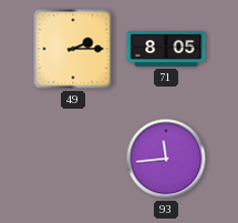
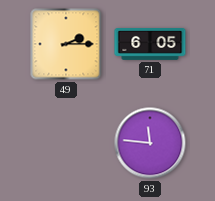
71: 8:05 -> 6:05
93: 11:44 -> 11:46
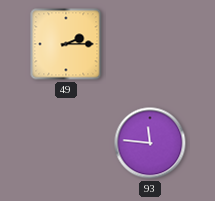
71: 6:05 -> none
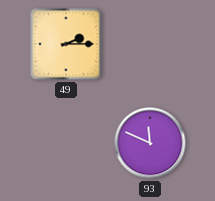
93: 11:46 -> 11:49
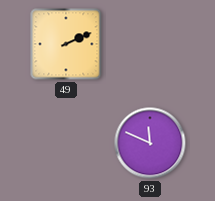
49: 2:15 -> 2:11
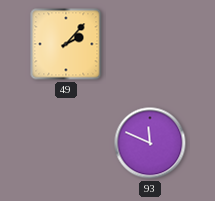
49: 2:11 -> 2:07
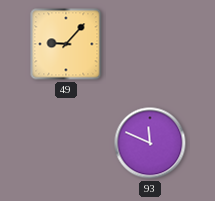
49: 2:07 -> 9:07
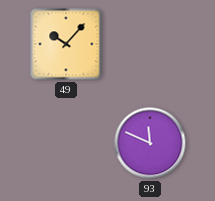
49: 9:07 -> 10:07
